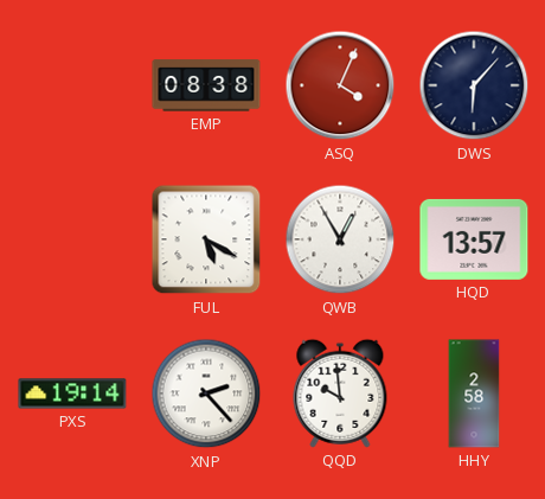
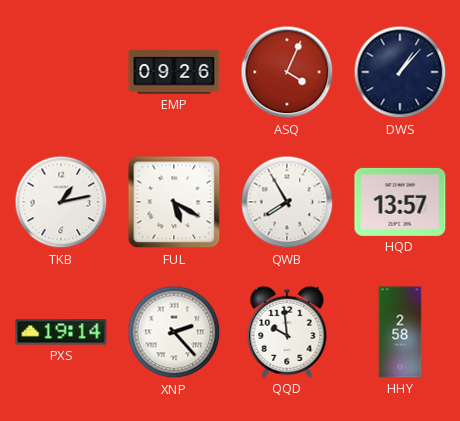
EMP: 08:38 -> 09:26
DWS: 6:07 -> 1:07
TKB: none -> 1:13
QWB: 12:55 -> 7:55
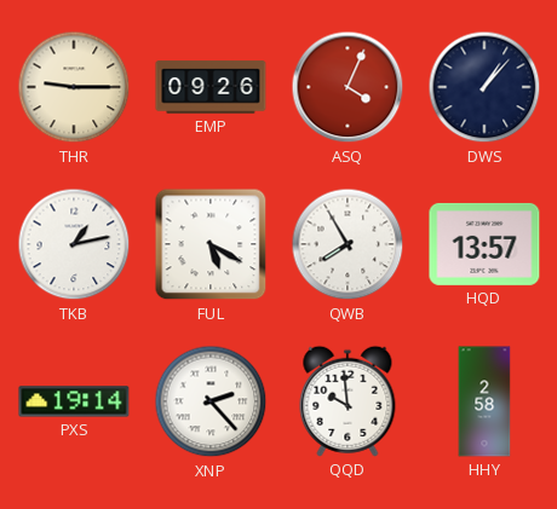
THR: none -> 9:15
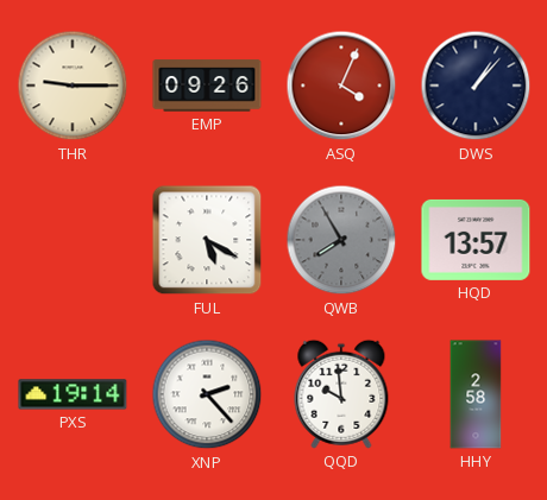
TKB: 1:13 -> none
QWB dial: white -> grey
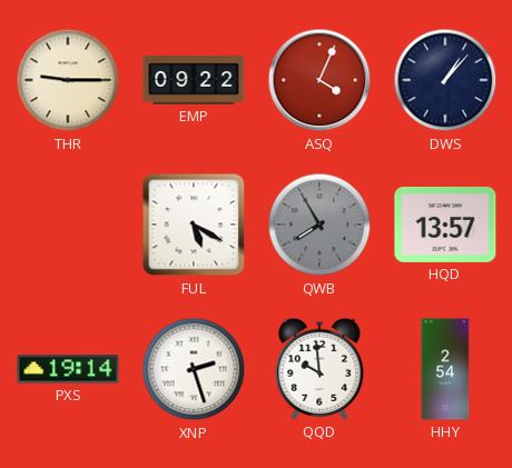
EMP: 09:26 -> 09:22
XNP: 2:23 -> 2:27
HHY: 2:58 -> 2:54
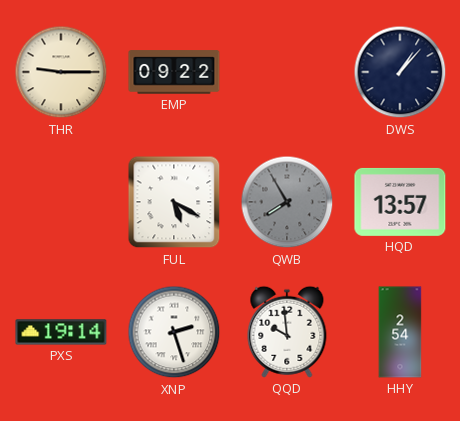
ASQ: 4:04 -> none
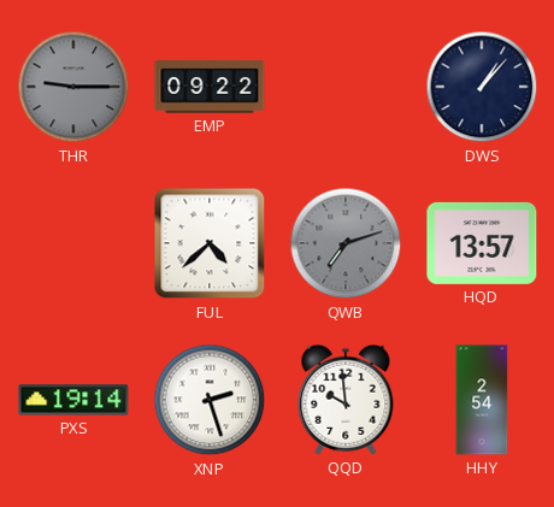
THR dial: cream -> grey
FUL: 5:20 -> 4:38
QWB: 7:55 -> 7:12
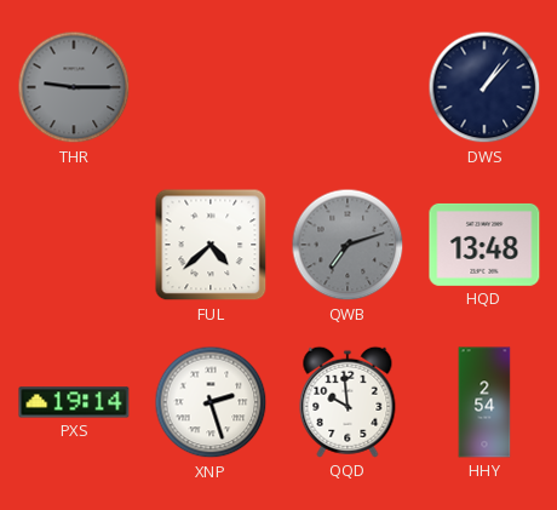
EMP: 09:22 -> none
HQD: 13:57 -> 13:48
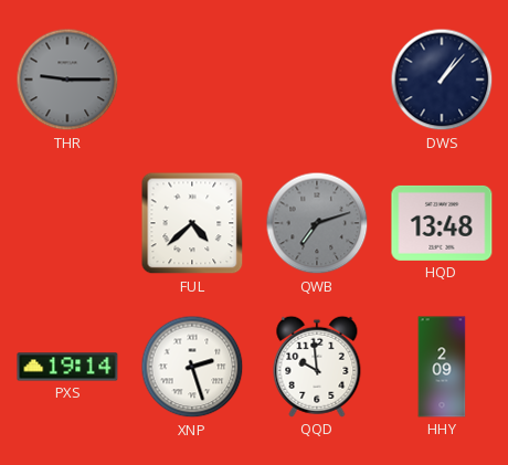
HHY: 2:54 -> 2:09
